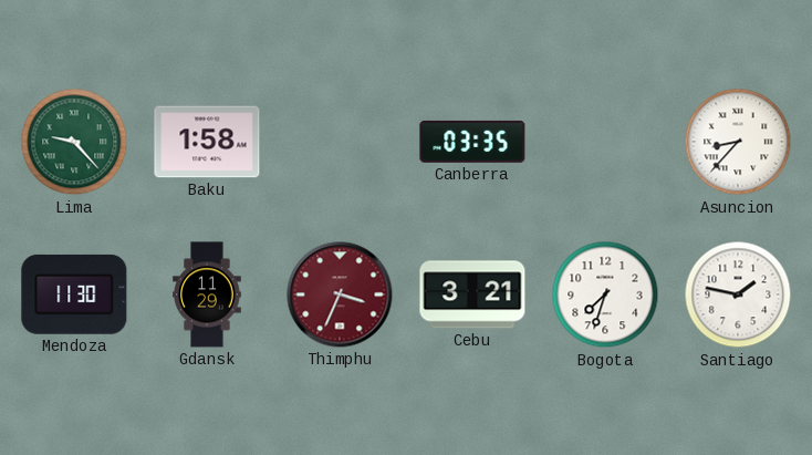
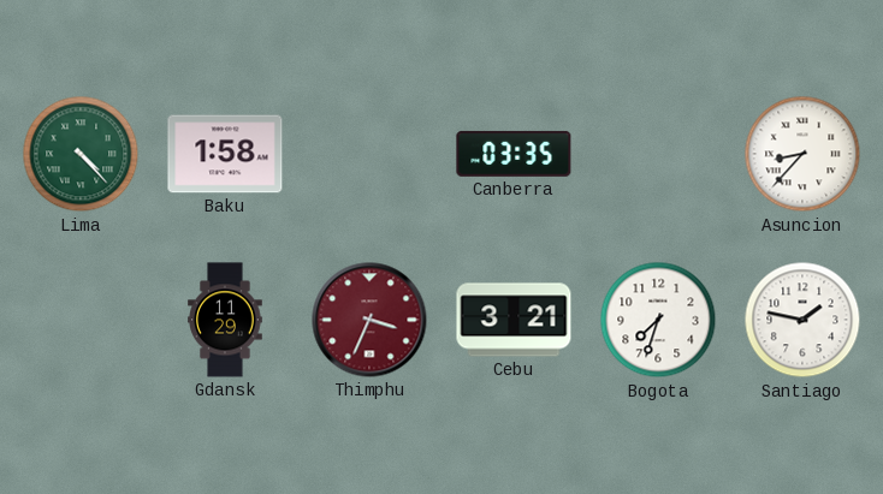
Lima: 9:23 -> 4:23
Mendoza: 11:30 -> none
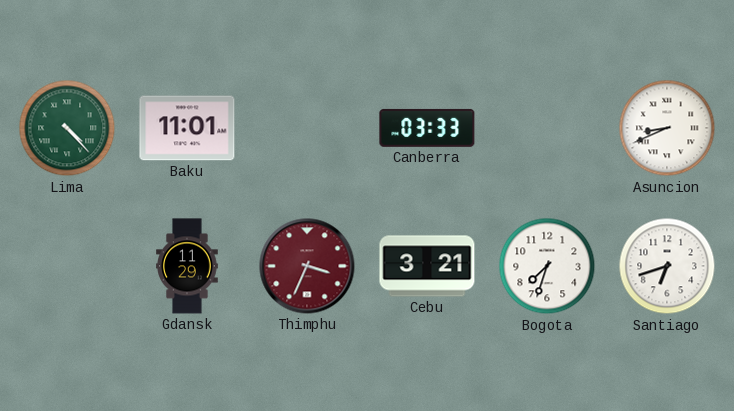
Baku: 1:58 -> 11:01
Canberra: 03:35 -> 03:33
Asuncion: 8:37 -> 8:41
Santiago: 1:47 -> 6:42
